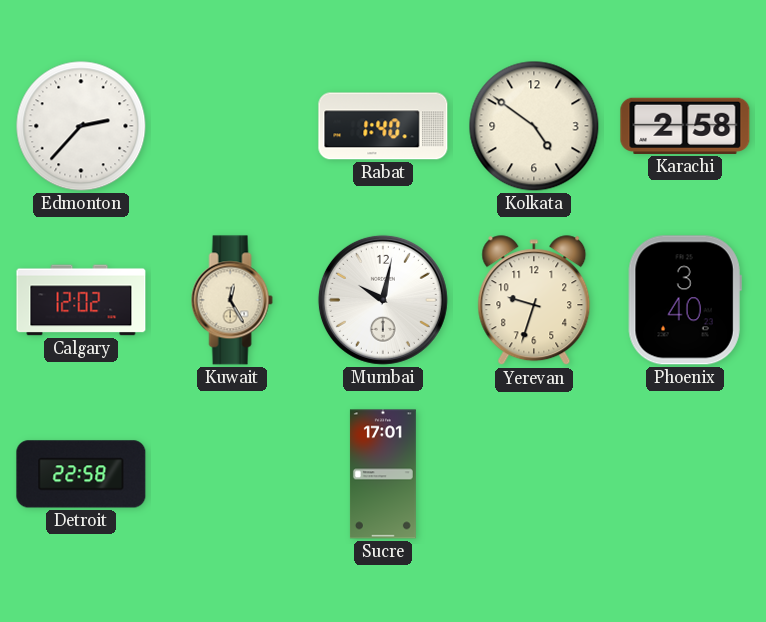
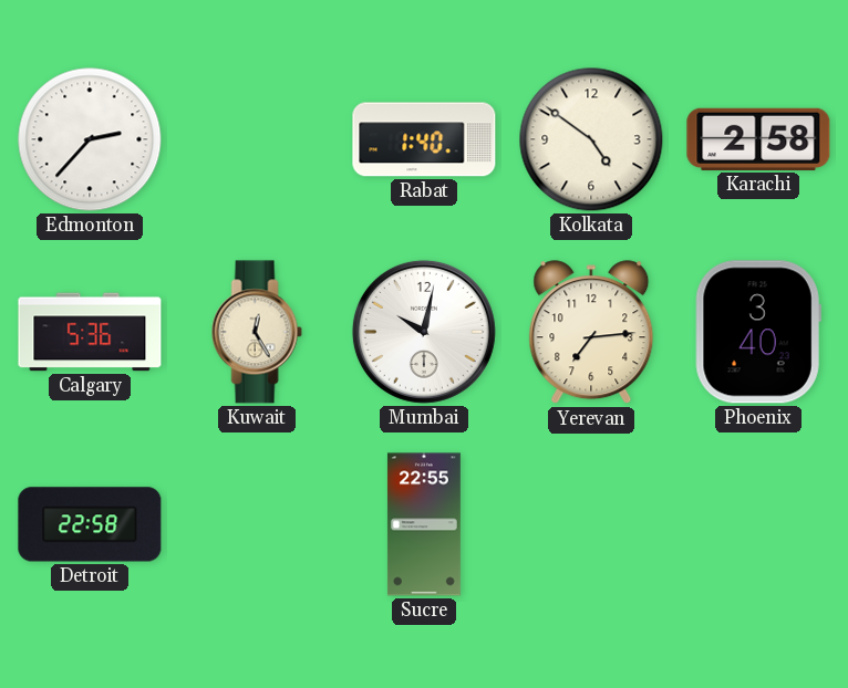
Calgary: 12:02 -> 5:36
Yerevan: 9:33 -> 7:14
Sucre: 17:01 -> 22:55
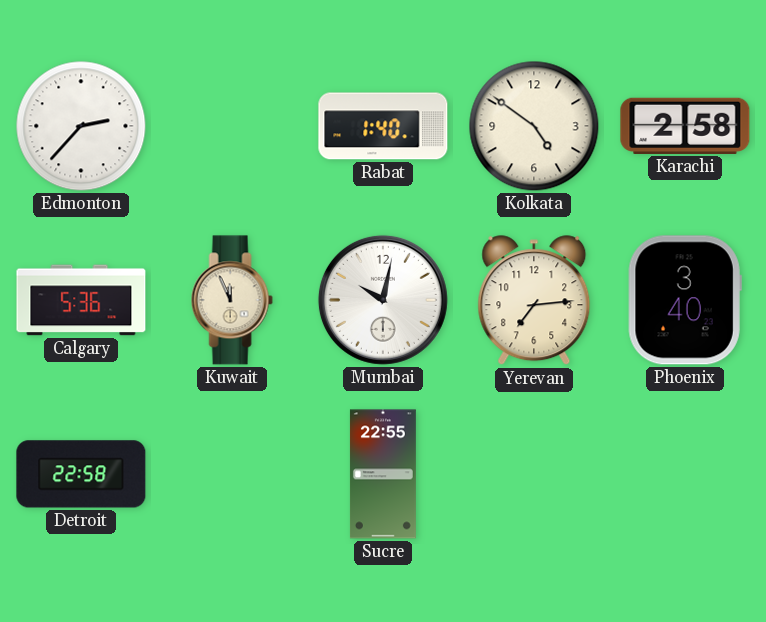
Kuwait: 12:25 -> 11:56
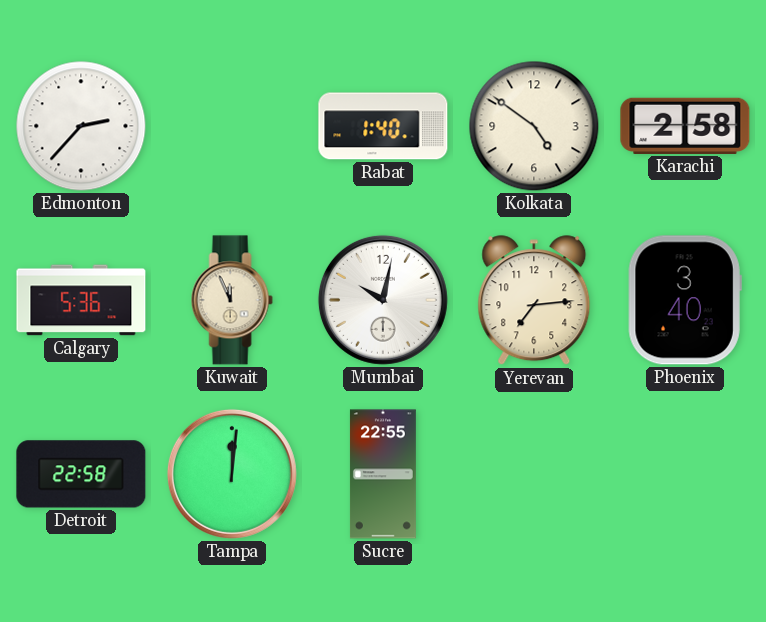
Tampa: none -> 12:01
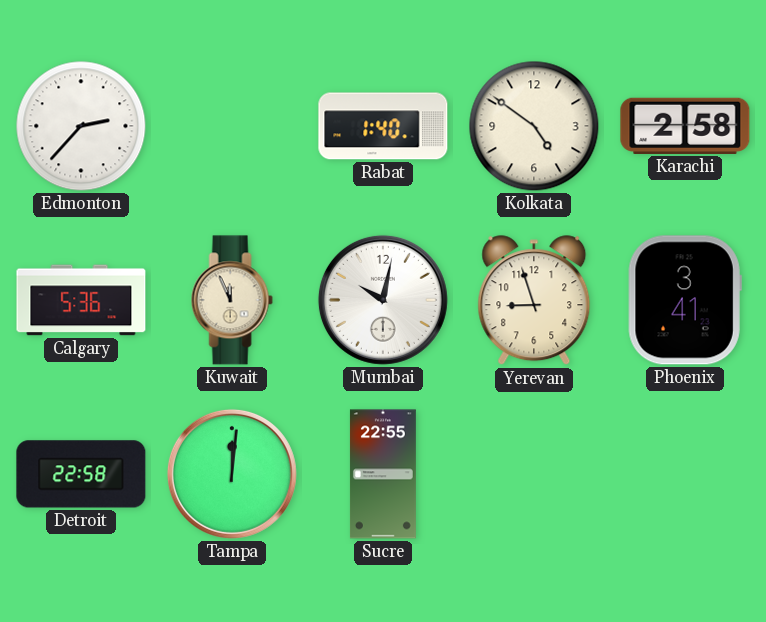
Yerevan: 7:14 -> 8:57
Phoenix: 3:40 -> 3:41
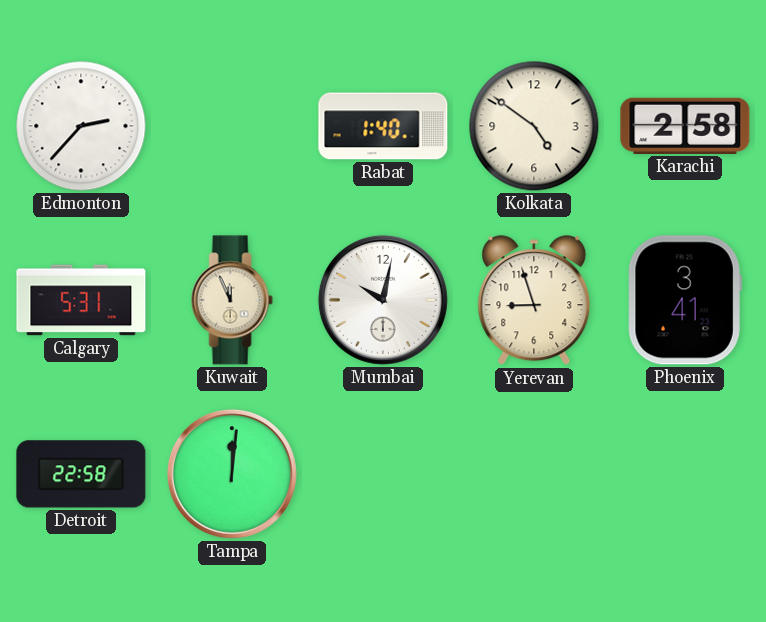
Calgary: 5:36 -> 5:31
Sucre: 22:55 -> none
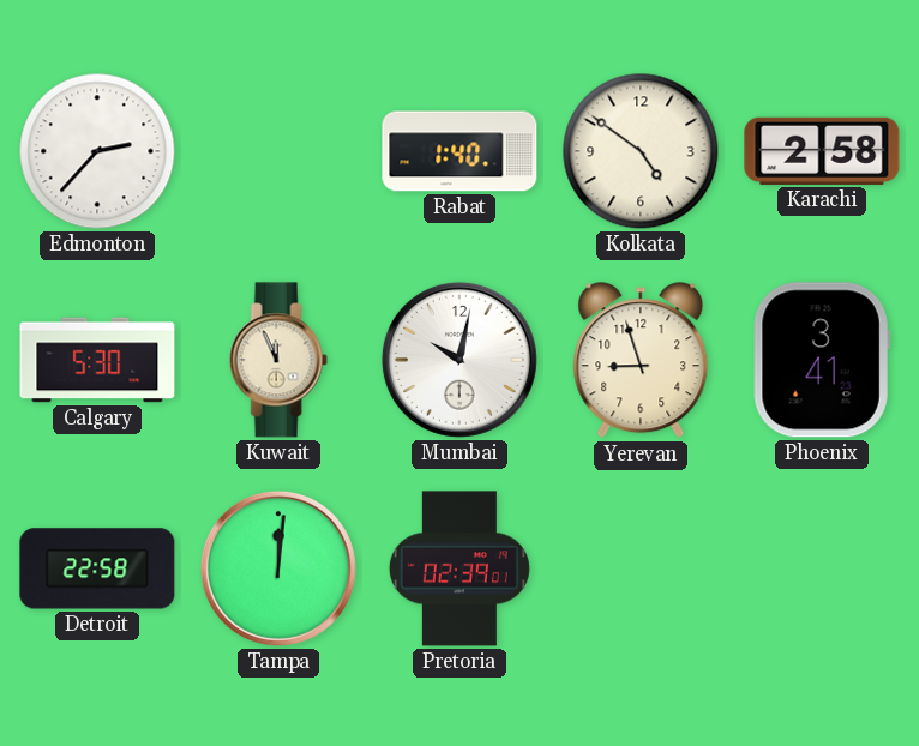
Calgary: 5:31 -> 5:30
Pretoria: none -> 02:39
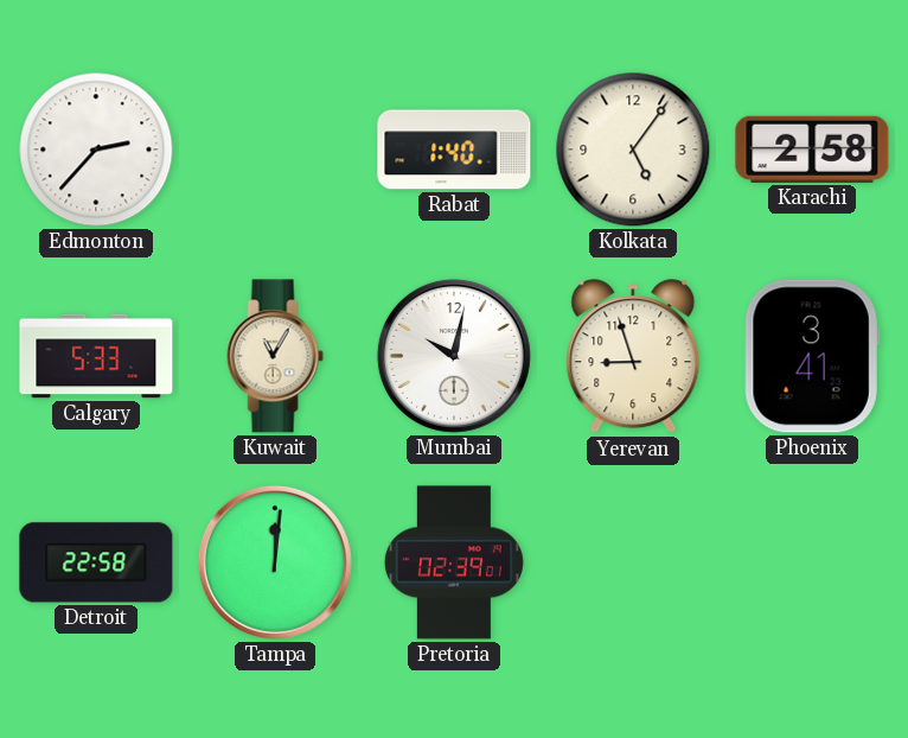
Kolkata: 4:51 -> 5:06
Calgary: 5:30 -> 5:33
Kuwait: 11:56 -> 11:05
